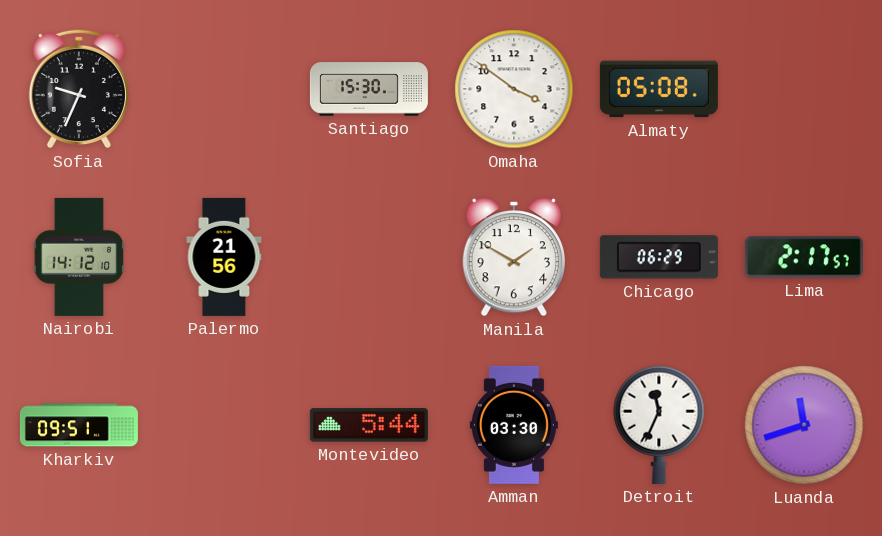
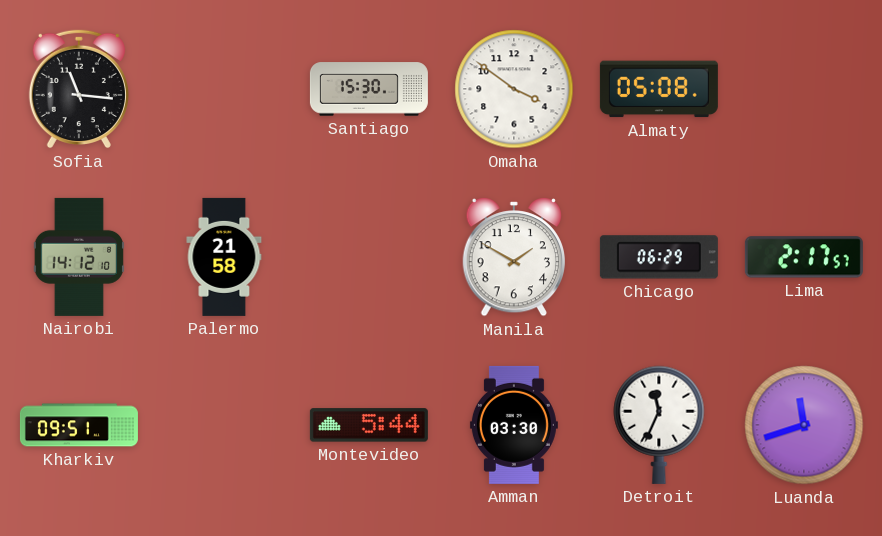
Sofia: 9:34 -> 11:16
Palermo: 21:56 -> 21:58
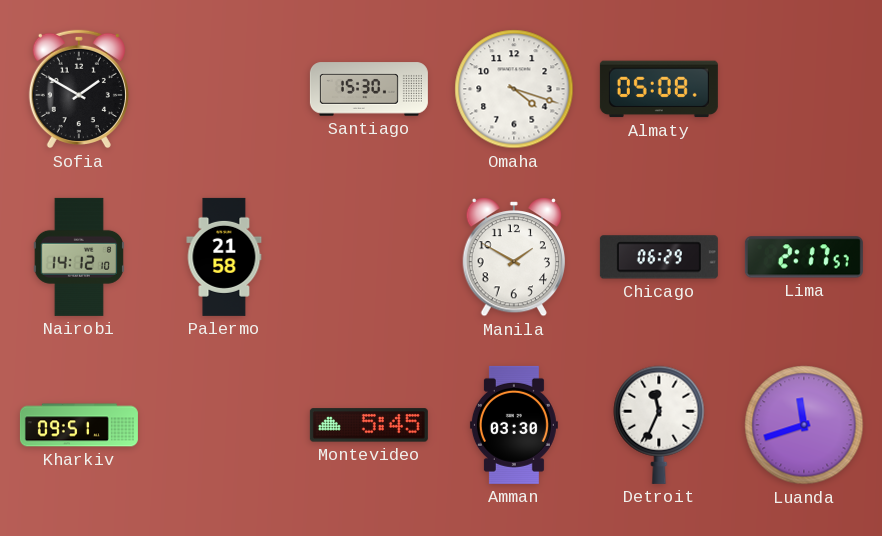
Sofia: 11:16 -> 1:50
Omaha: 3:51 -> 4:18
Montevideo: 5:44 -> 5:45
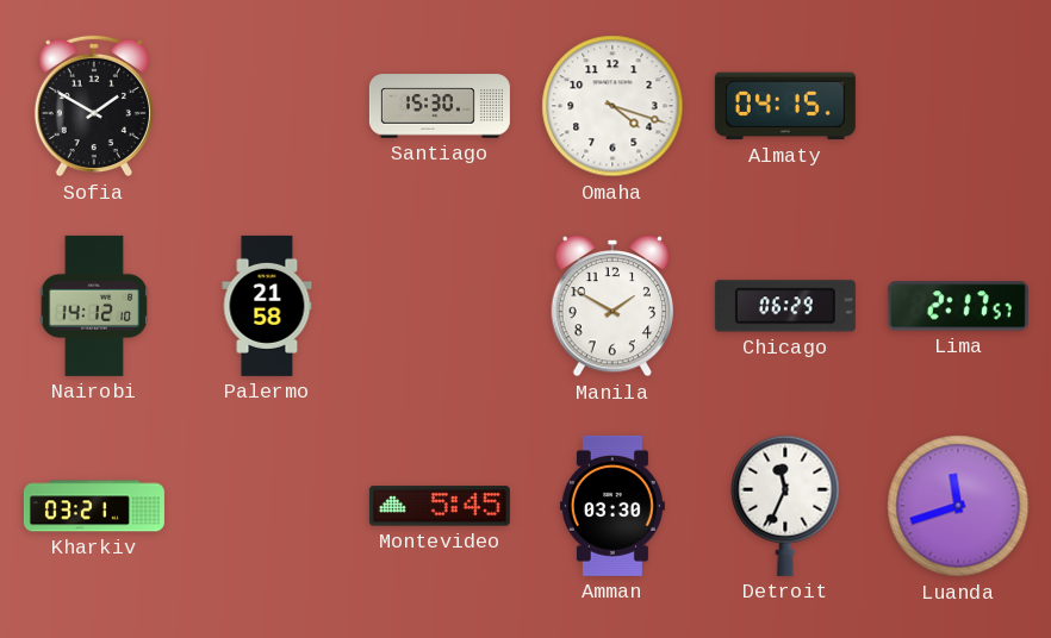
Almaty: 05:08 -> 04:15
Kharkiv: 09:51 -> 03:21
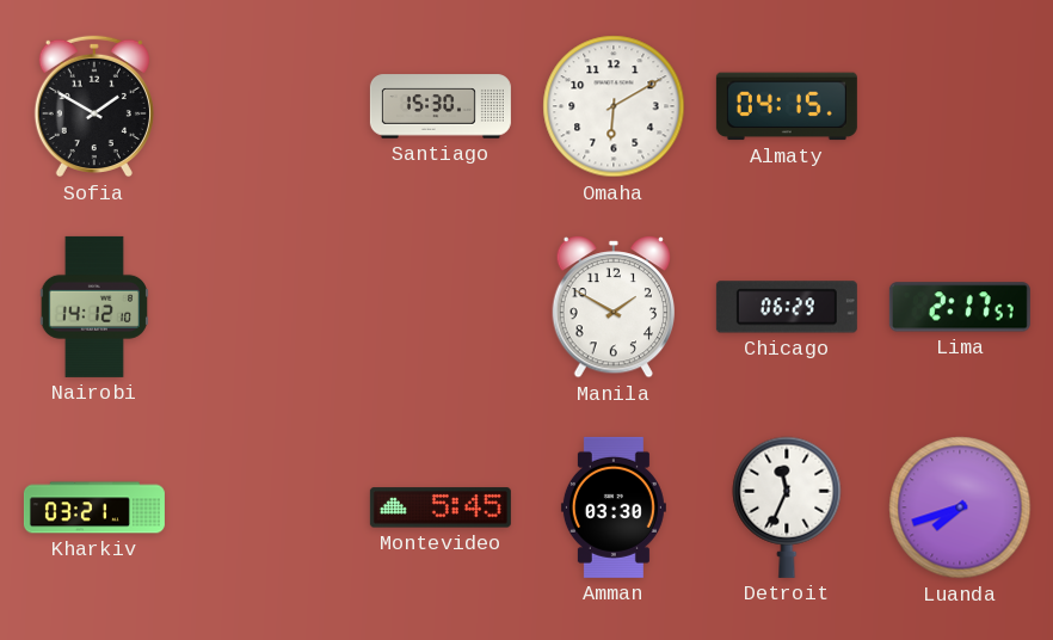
Omaha: 4:18 -> 6:10
Palermo: 21:58 -> none
Luanda: 11:42 -> 7:42
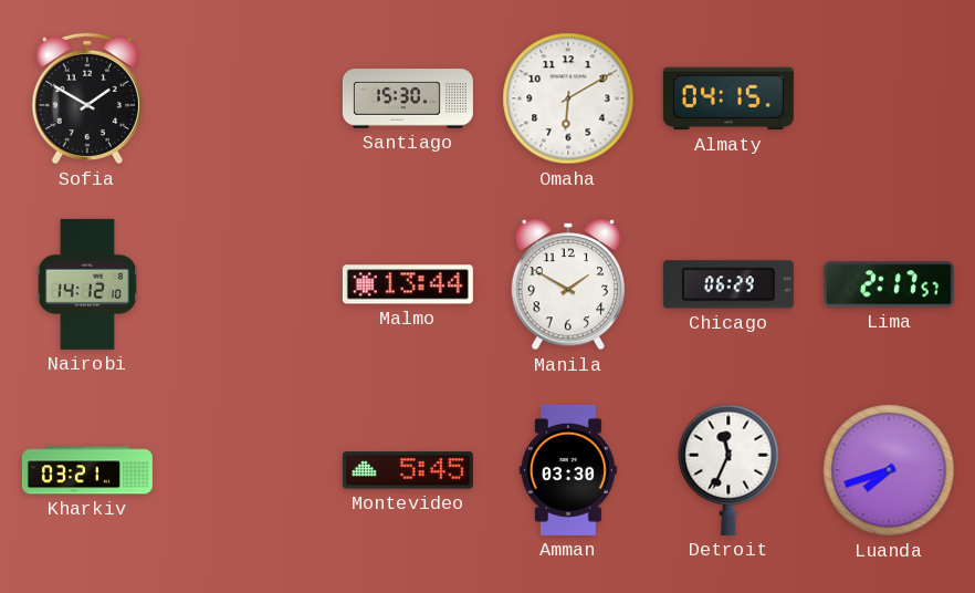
Malmo: none -> 13:44
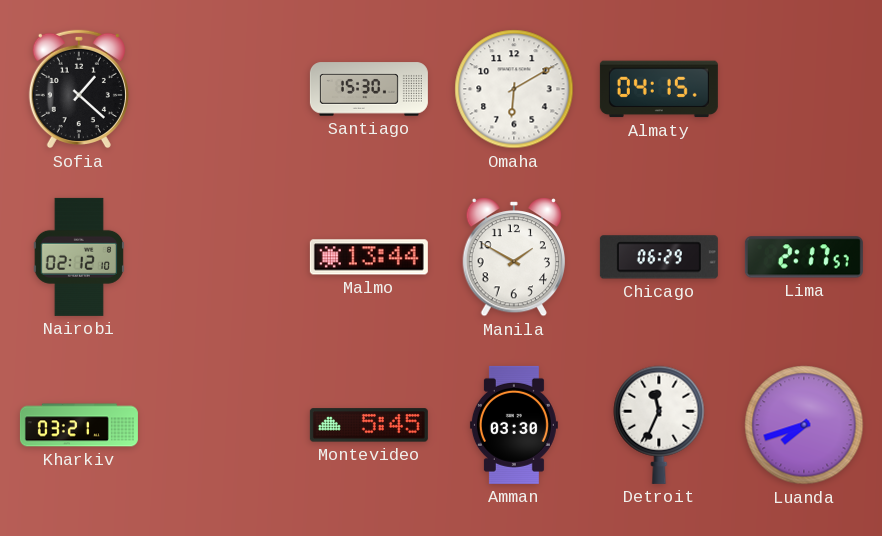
Sofia: 1:50 -> 1:22
Nairobi: 14:12 -> 02:12
